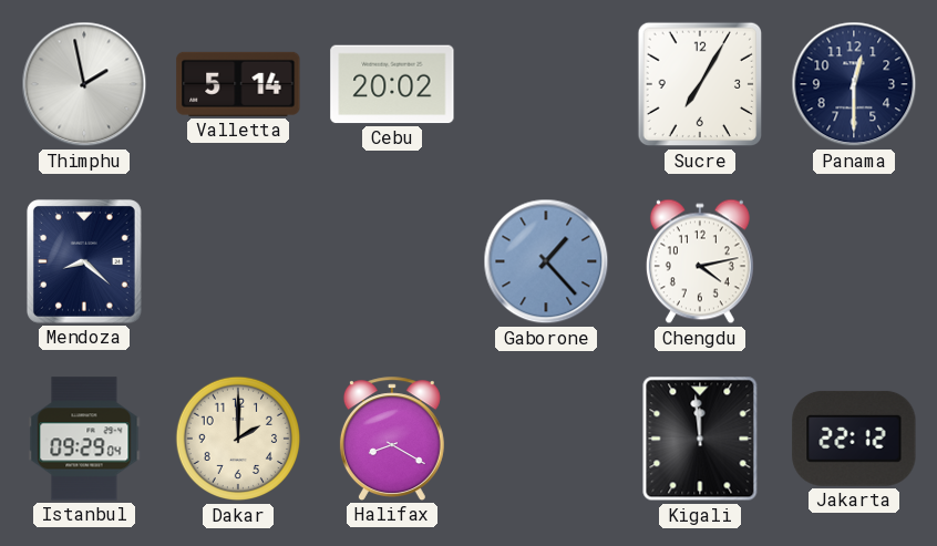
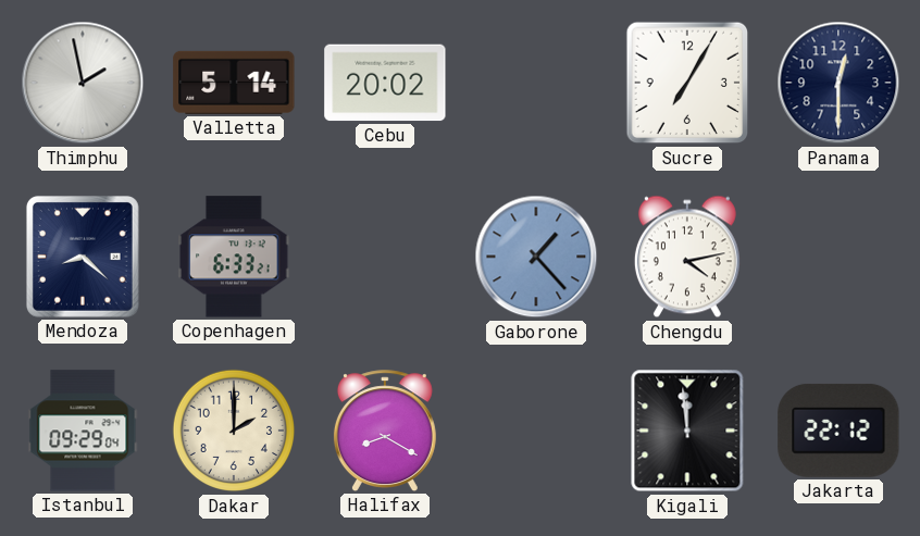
Copenhagen: none -> 6:33
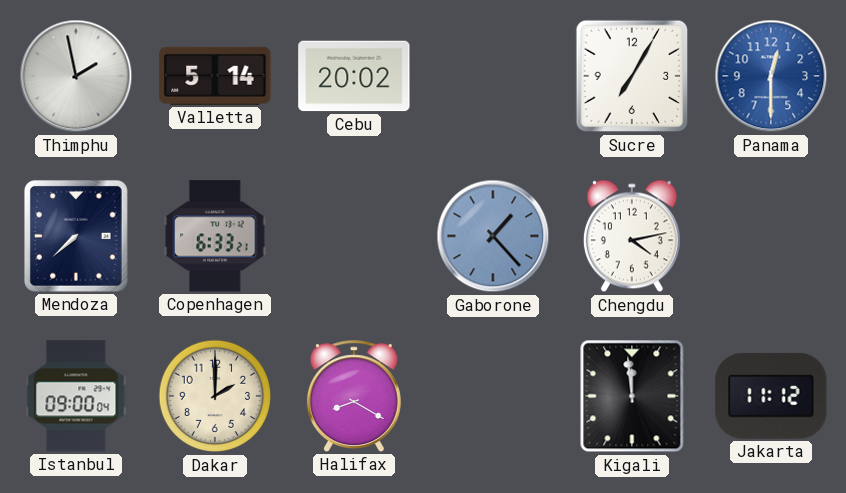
Panama dial: navy -> blue
Mendoza: 8:22 -> 7:38
Istanbul: 09:29 -> 09:00
Jakarta: 22:12 -> 11:12
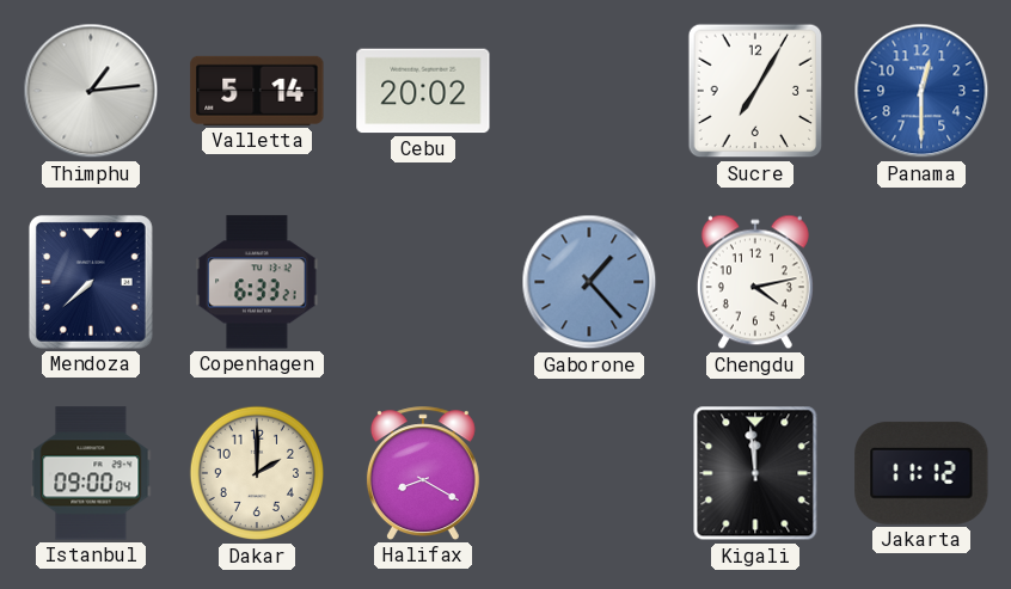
Thimphu: 1:58 -> 1:14
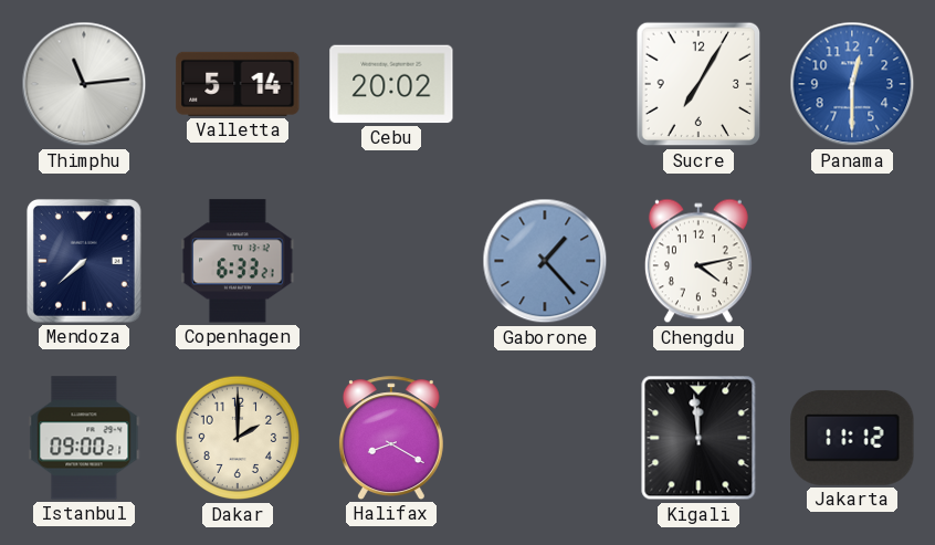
Thimphu: 1:14 -> 11:14
Istanbul: 09:00:04 -> 09:00:21
